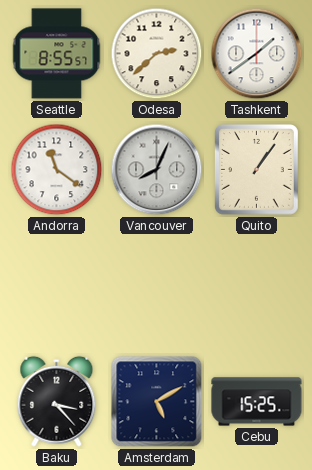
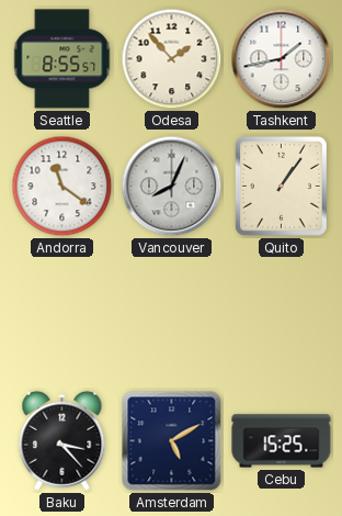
Odesa: 2:38 -> 1:53
Tashkent: 1:39 -> 1:43
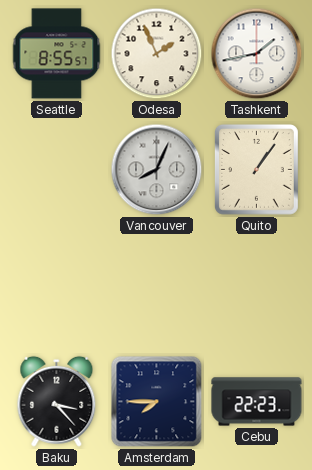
Odesa: 1:53 -> 1:56
Andorra: 11:21 -> none
Amsterdam: 5:10 -> 7:45
Cebu: 15:25 -> 22:23
